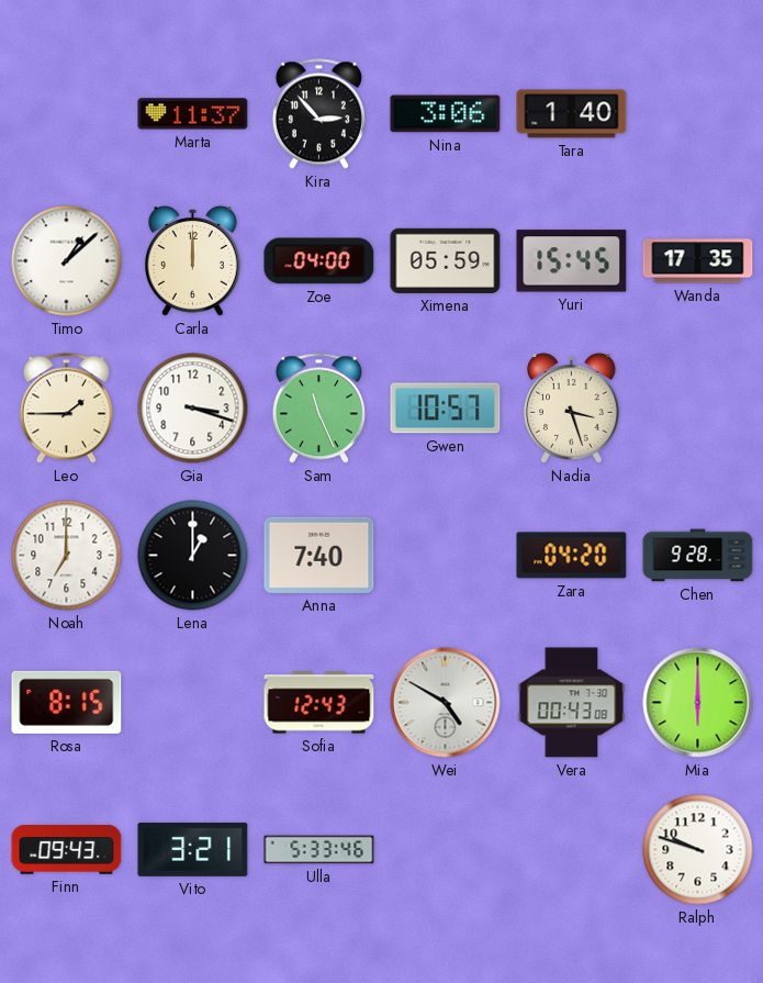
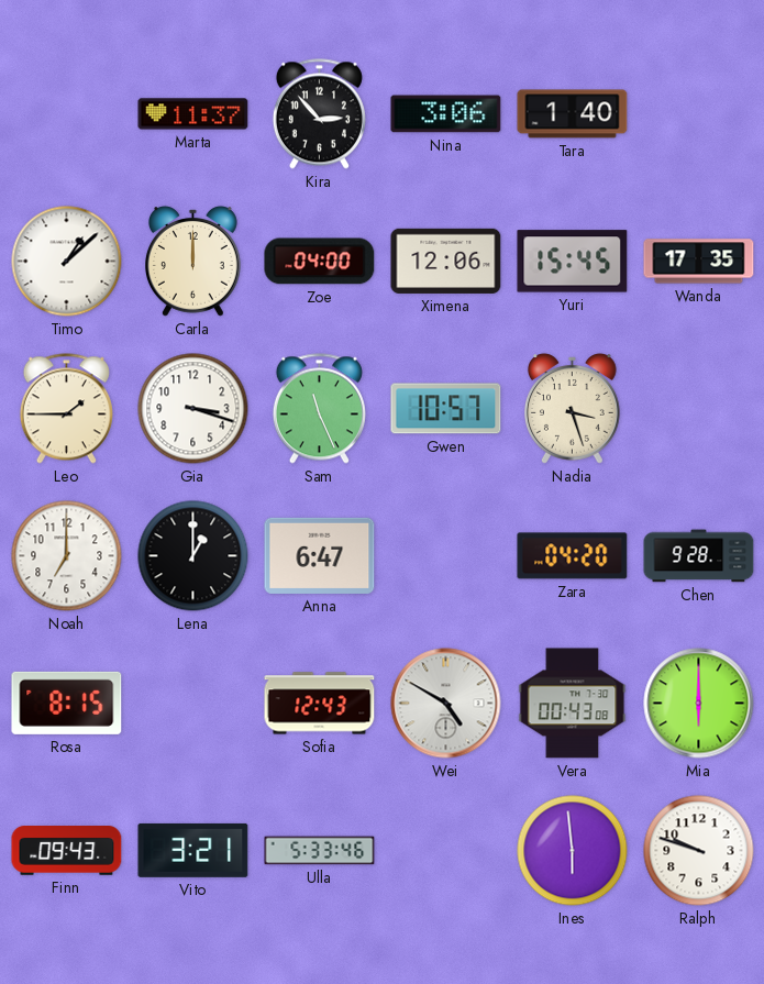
Ximena: 05:59 -> 12:06
Anna: 7:40 -> 6:47
Ines: none -> 5:59
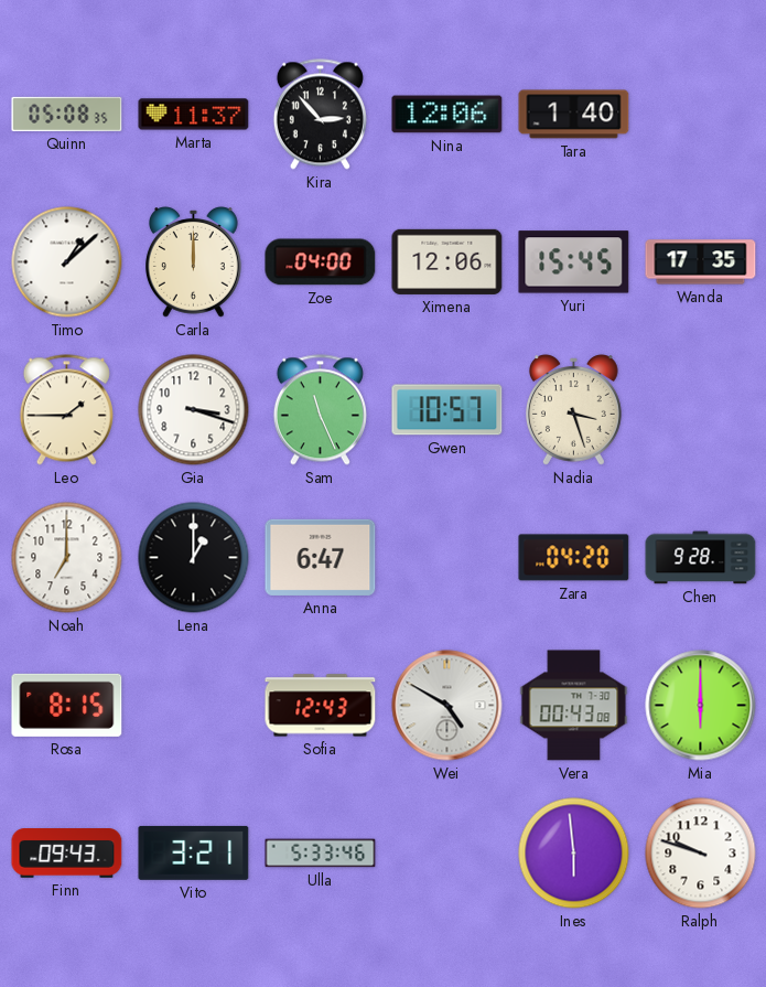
Quinn: none -> 05:08
Nina: 3:06 -> 12:06
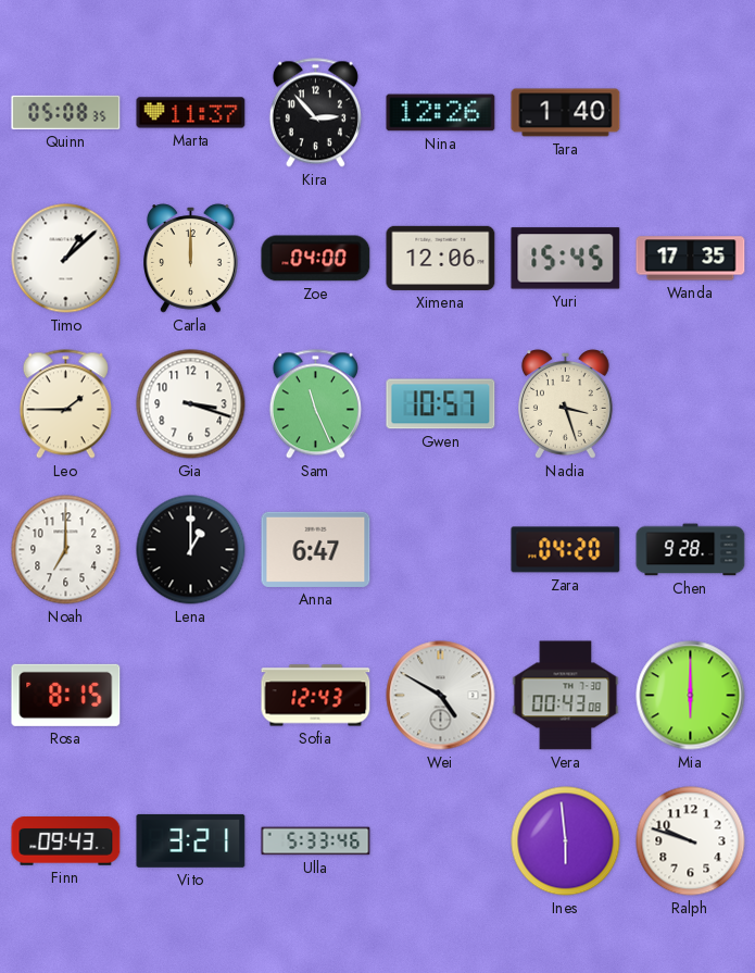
Nina: 12:06 -> 12:26
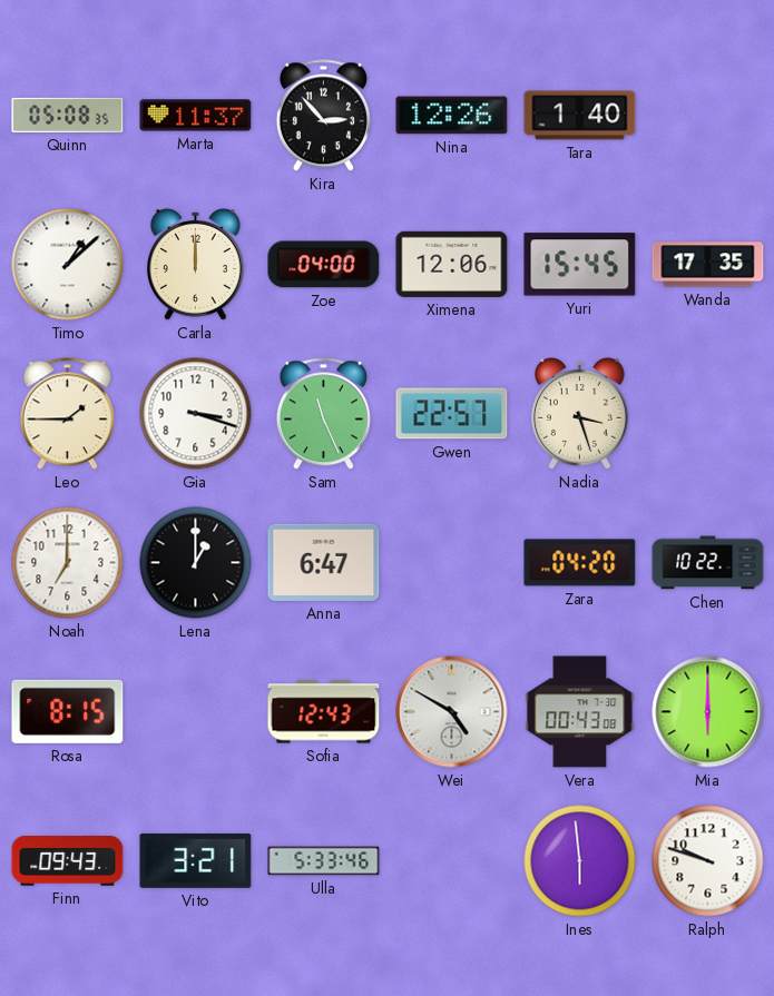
Gwen: 10:57 -> 22:57
Chen: 9:28 -> 10:22
